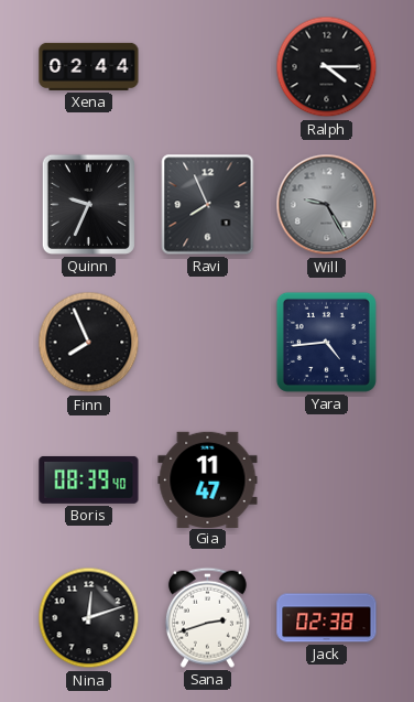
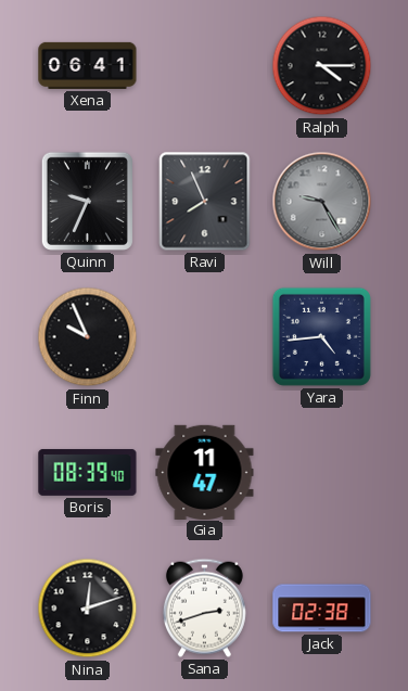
Xena: 02:44 -> 06:41
Finn: 7:56 -> 9:56
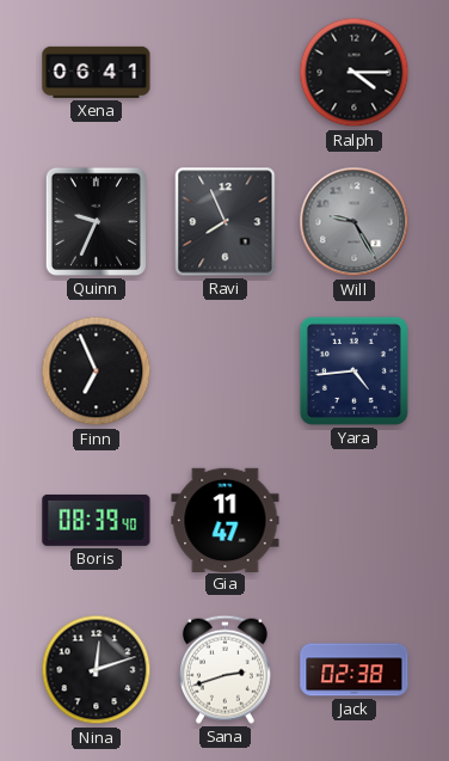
Finn: 9:56 -> 6:56
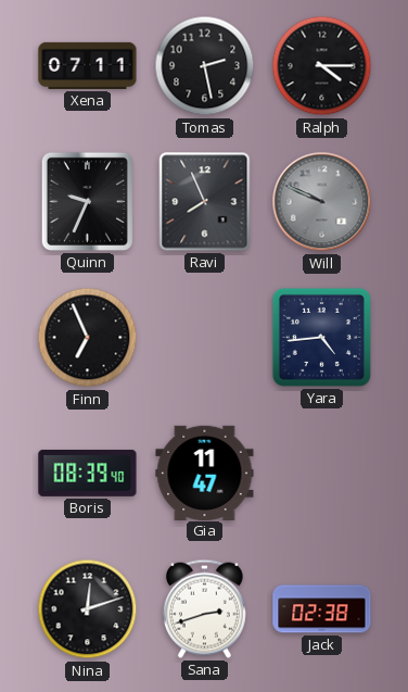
Xena: 06:41 -> 07:11
Tomas: none -> 2:28
Will: 9:25 -> 9:49
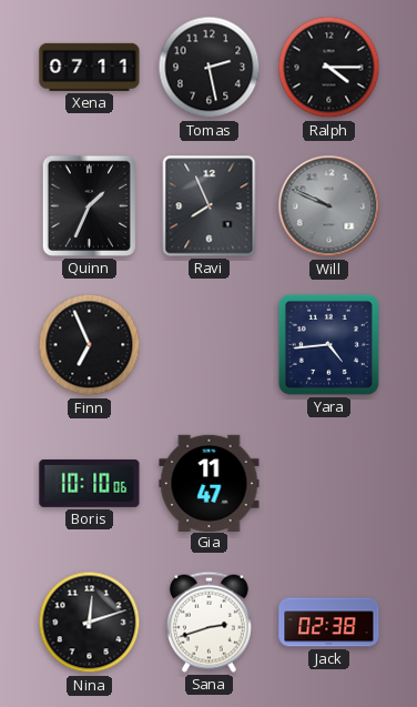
Quinn: 9:34 -> 1:34
Boris: 08:39 -> 10:10
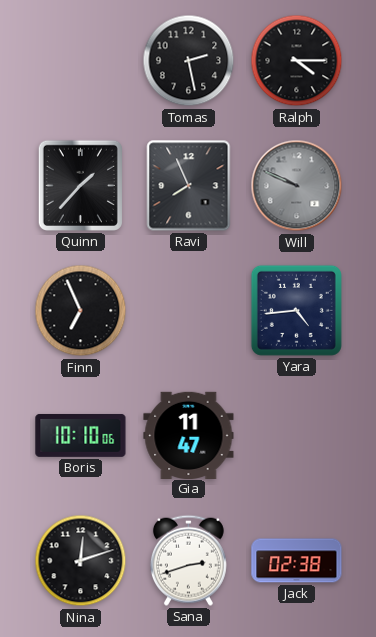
Xena: 07:11 -> none
Quinn: 1:34 -> 1:37
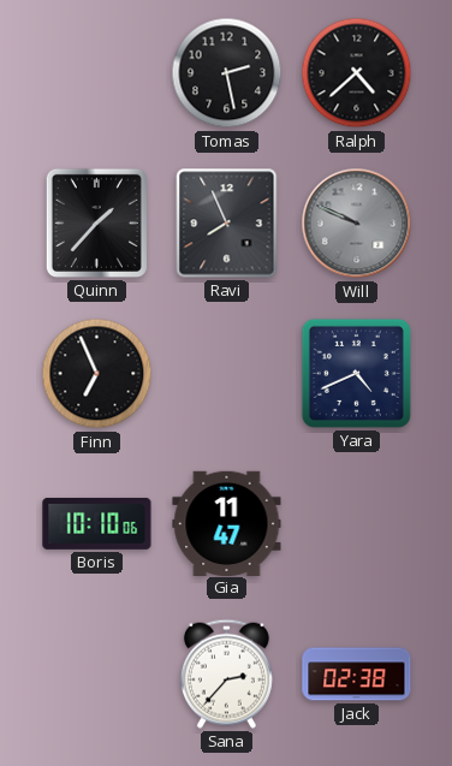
Ralph: 4:15 -> 4:38
Yara: 4:44 -> 4:41
Nina: 12:12 -> none
Sana: 2:42 -> 2:37
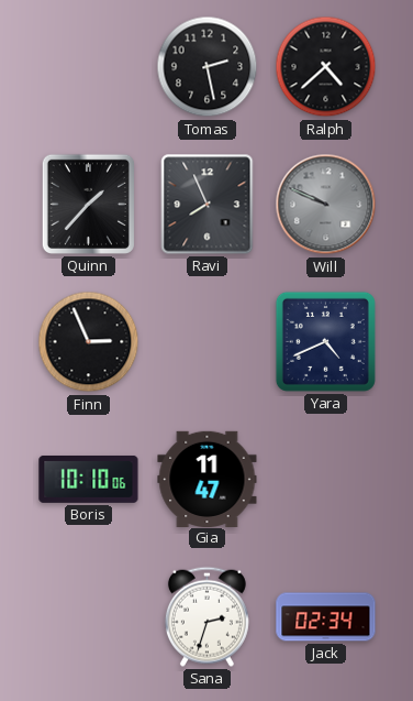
Finn: 6:56 -> 2:56
Sana: 2:37 -> 2:33
Jack: 02:38 -> 02:34
